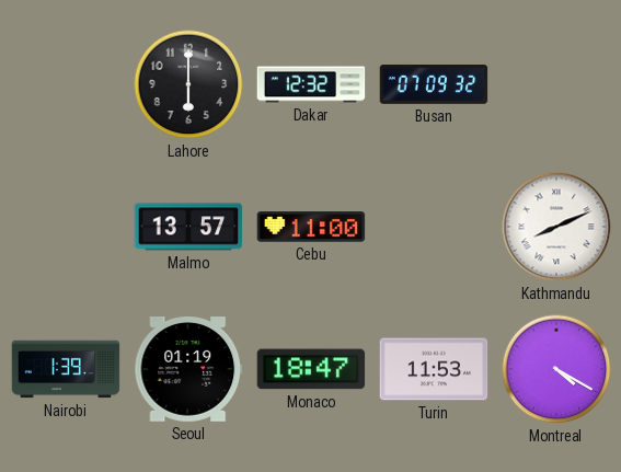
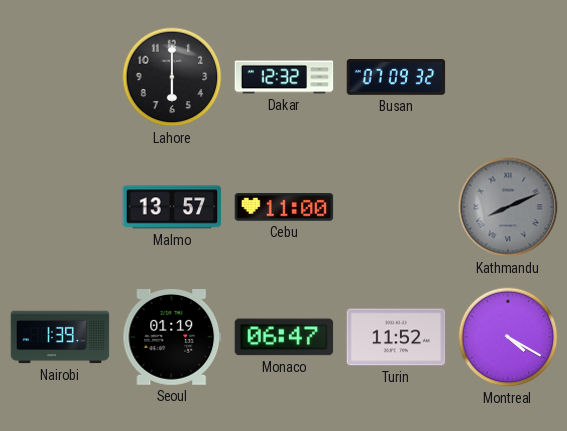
Kathmandu dial: white -> grey
Monaco: 18:47 -> 06:47
Turin: 11:53 -> 11:52
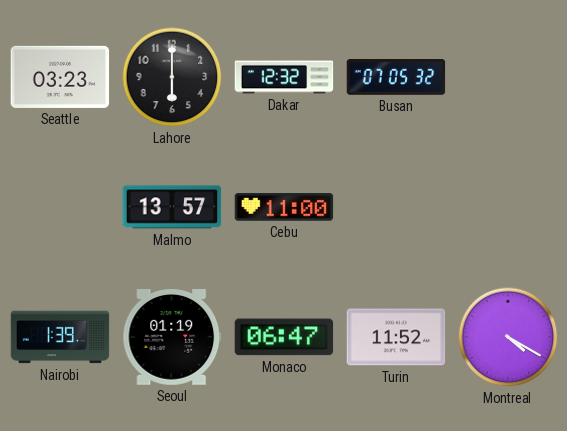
Seattle: none -> 03:23
Busan: 07:09 -> 07:05
Kathmandu: 8:11 -> none
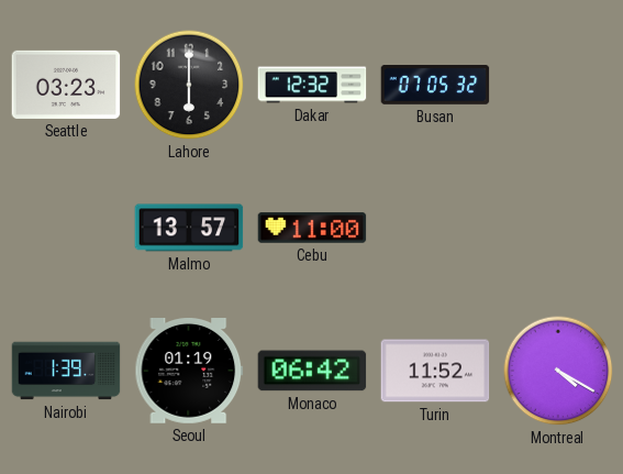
Monaco: 06:47 -> 06:42
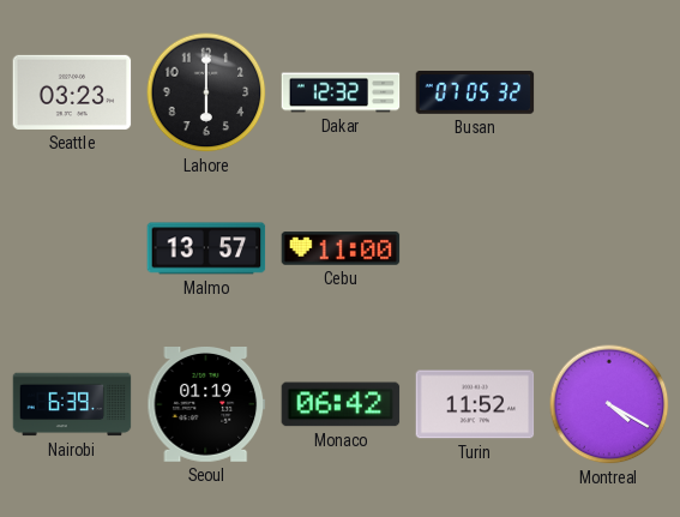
Nairobi: 1:39 -> 6:39
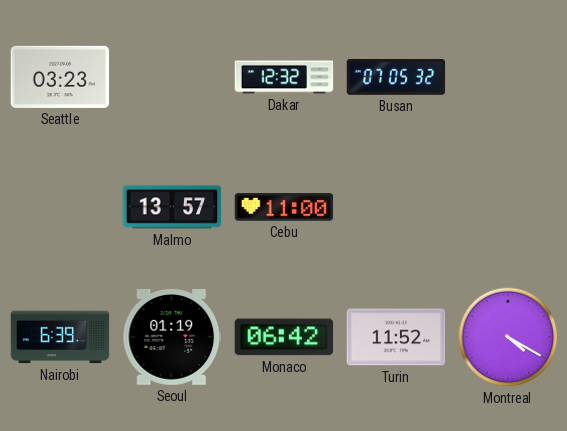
Lahore: 6:00 -> none
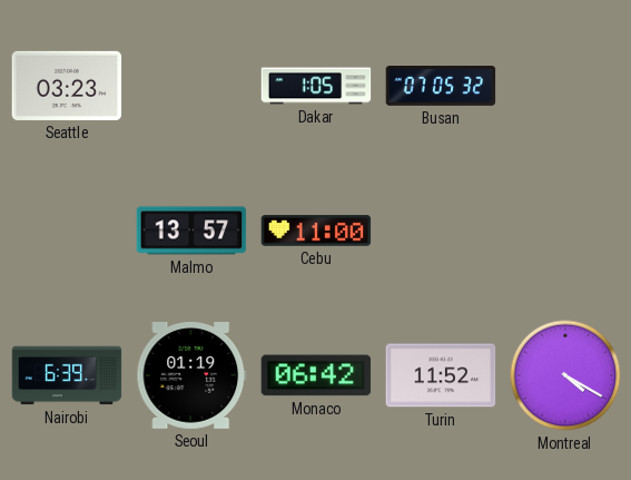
Dakar: 12:32 -> 1:05
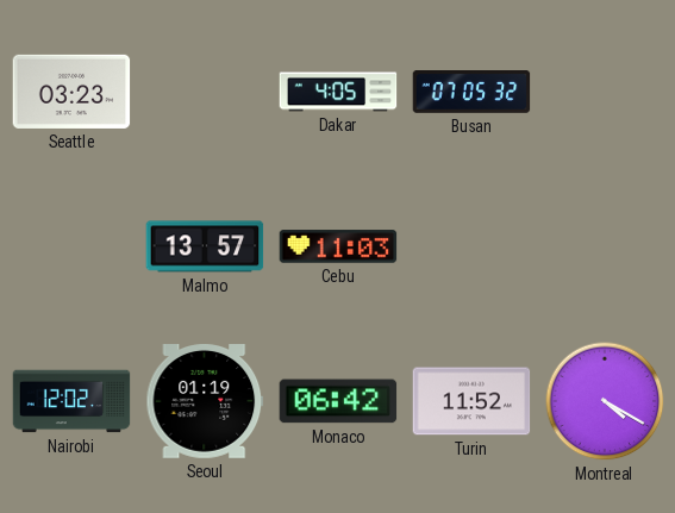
Dakar: 1:05 -> 4:05
Cebu: 11:00 -> 11:03
Nairobi: 6:39 -> 12:02
